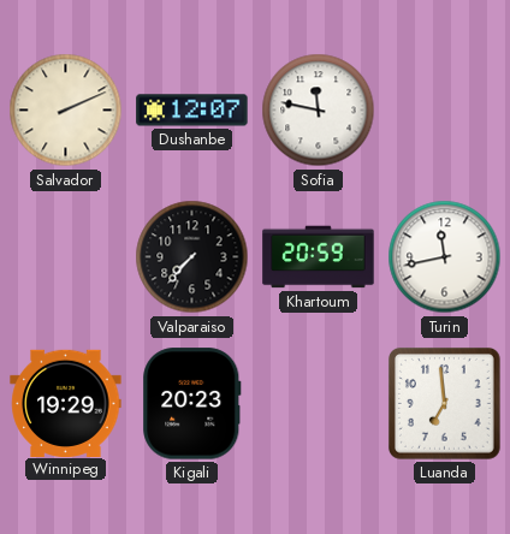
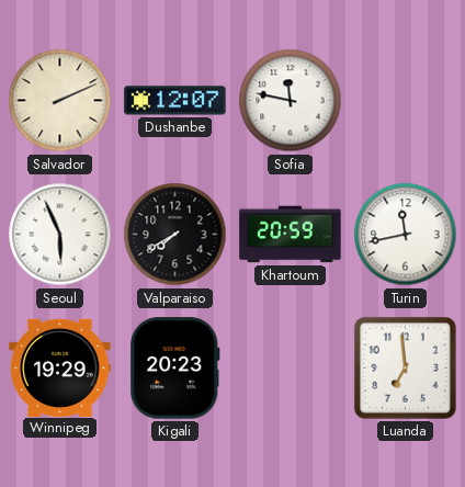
Seoul: none -> 5:56
Valparaiso: 7:37 -> 7:40
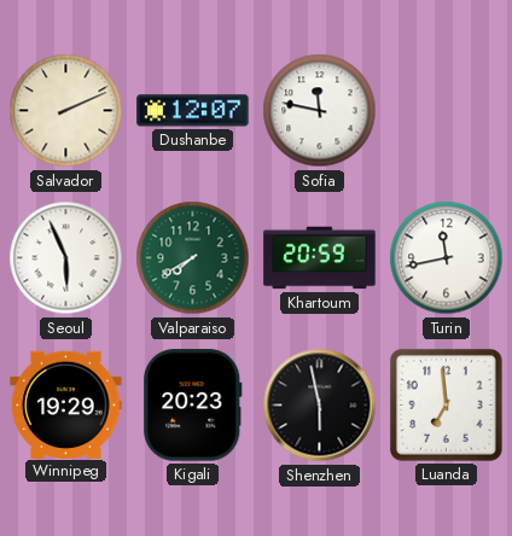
Valparaiso dial: black -> green
Shenzhen: none -> 5:58
